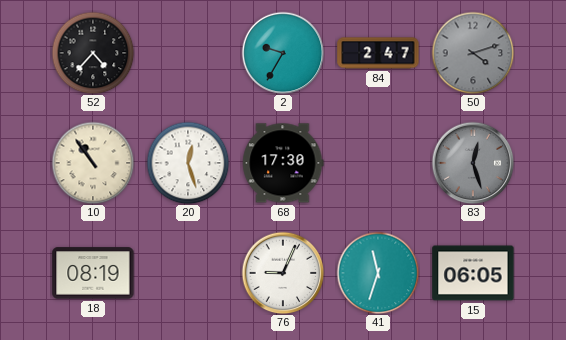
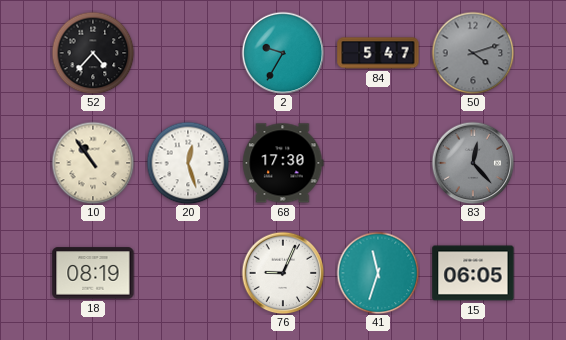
84: 2:47 -> 5:47
83: 12:27 -> 12:23
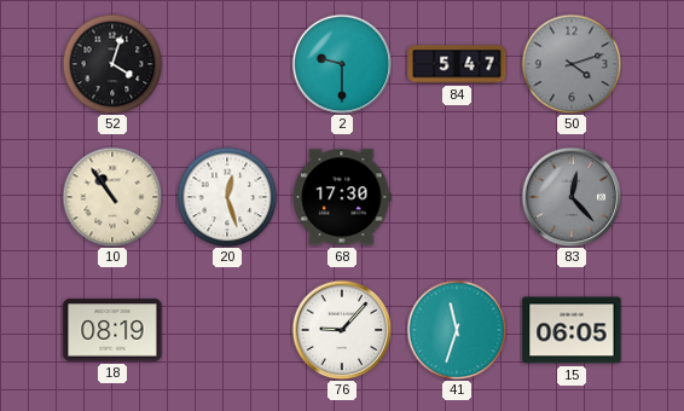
52: 4:37 -> 4:03
2: 9:35 -> 9:30
76: 9:04 -> 9:07
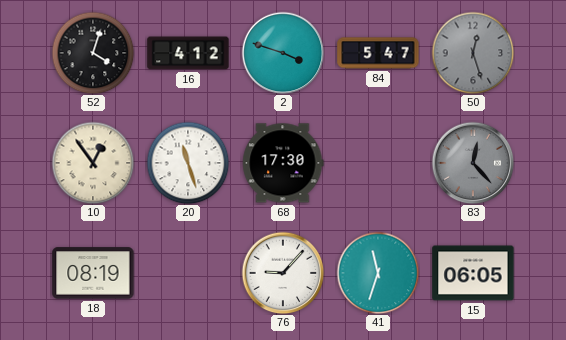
16: none -> 4:12
2: 9:30 -> 3:48
50: 4:12 -> 12:27
10: 10:54 -> 12:54
20: 12:27 -> 11:27
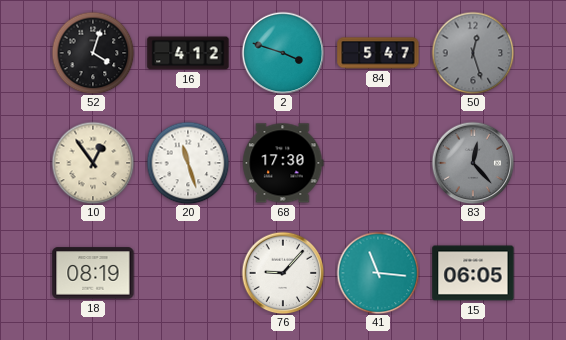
41: 11:33 -> 11:16
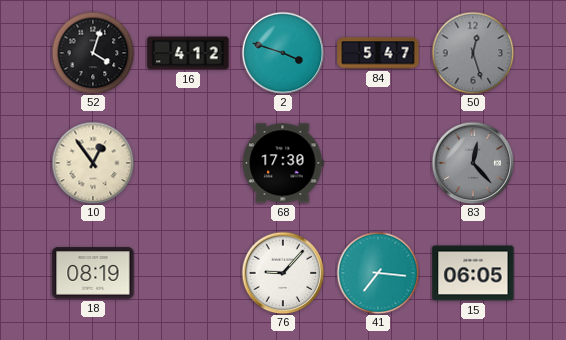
20: 11:27 -> none
41: 11:16 -> 7:16
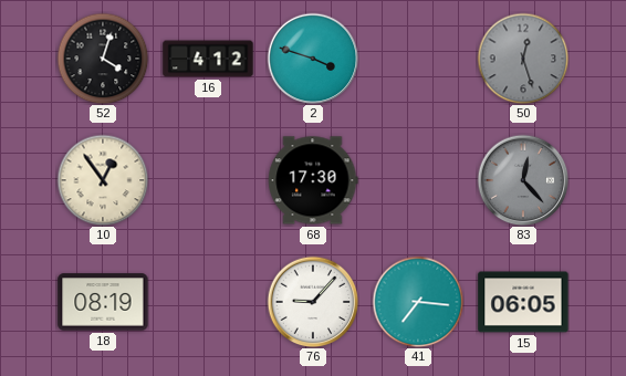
84: 5:47 -> none
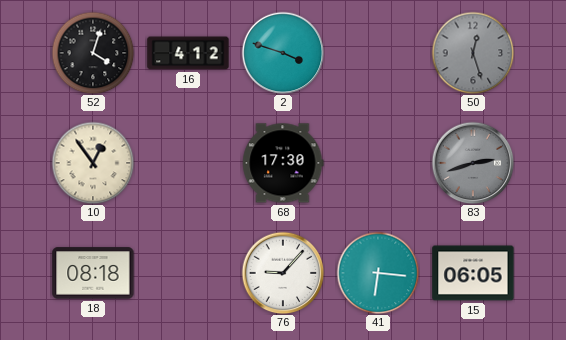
83: 12:23 -> 2:42
18: 08:19 -> 08:18
41: 7:16 -> 6:16
